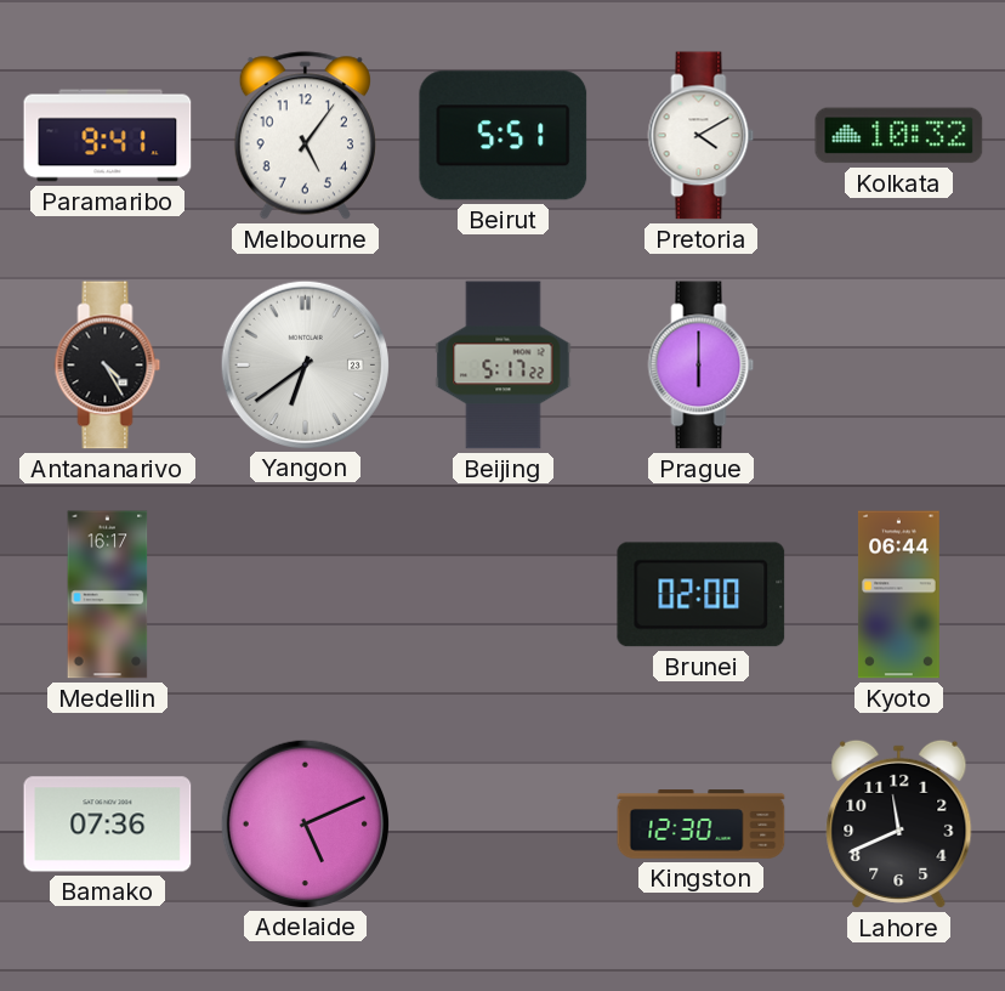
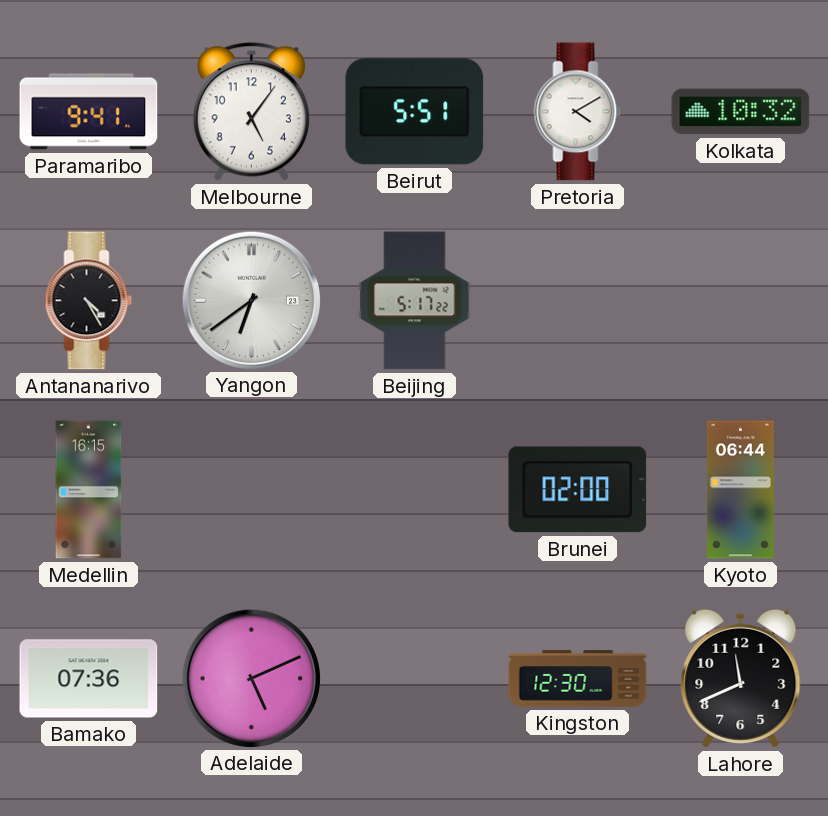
Prague: 6:00 -> none
Medellin: 16:17 -> 16:15
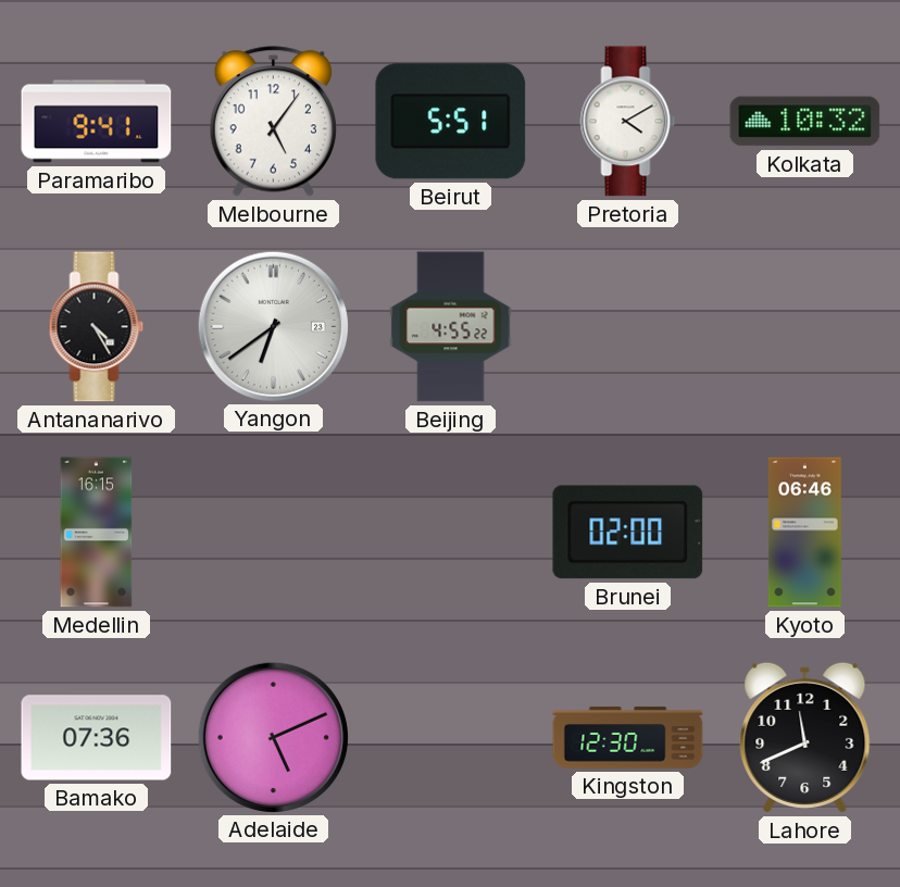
Beijing: 5:17 -> 4:55
Kyoto: 06:44 -> 06:46
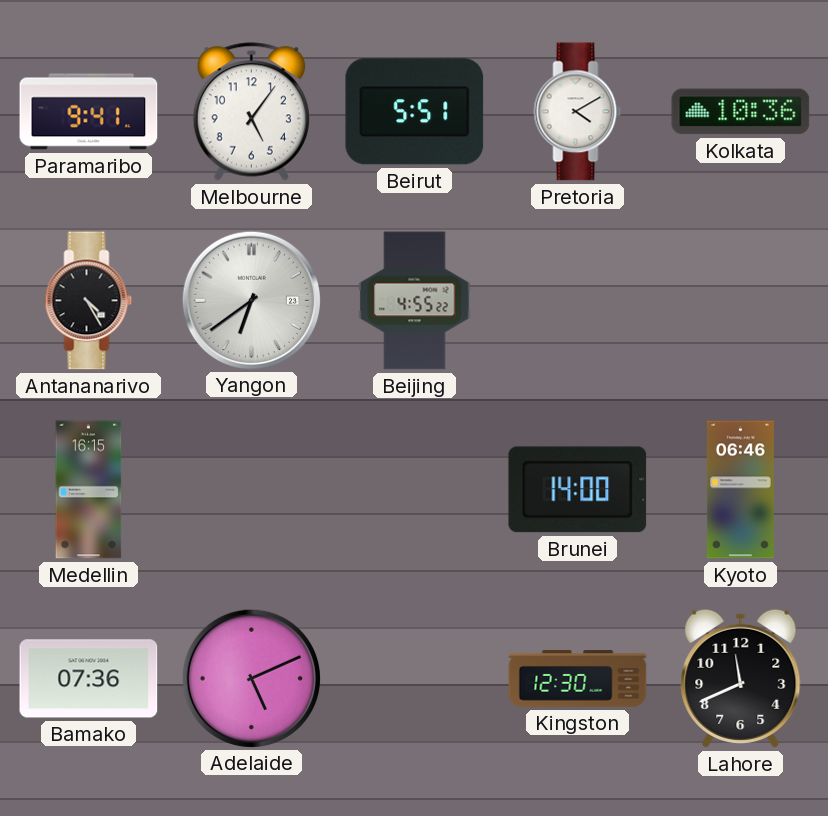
Kolkata: 10:32 -> 10:36
Brunei: 02:00 -> 14:00
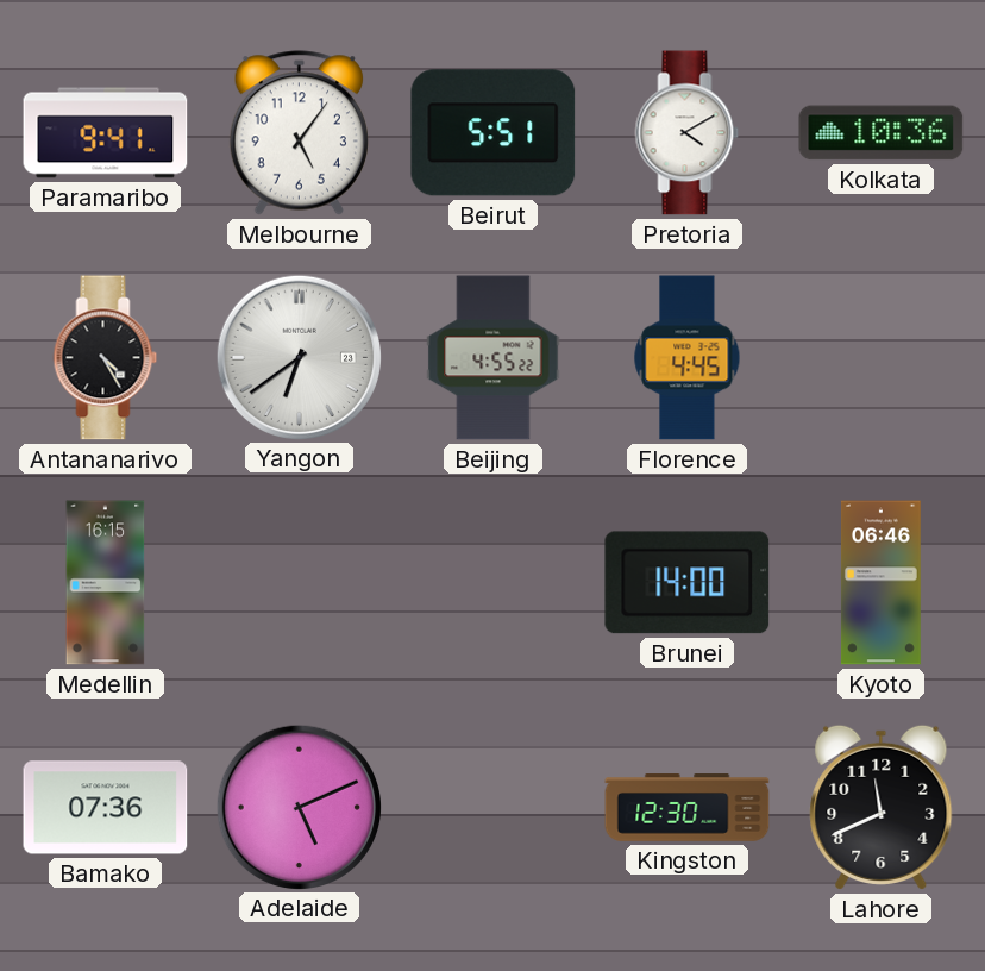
Florence: none -> 4:45
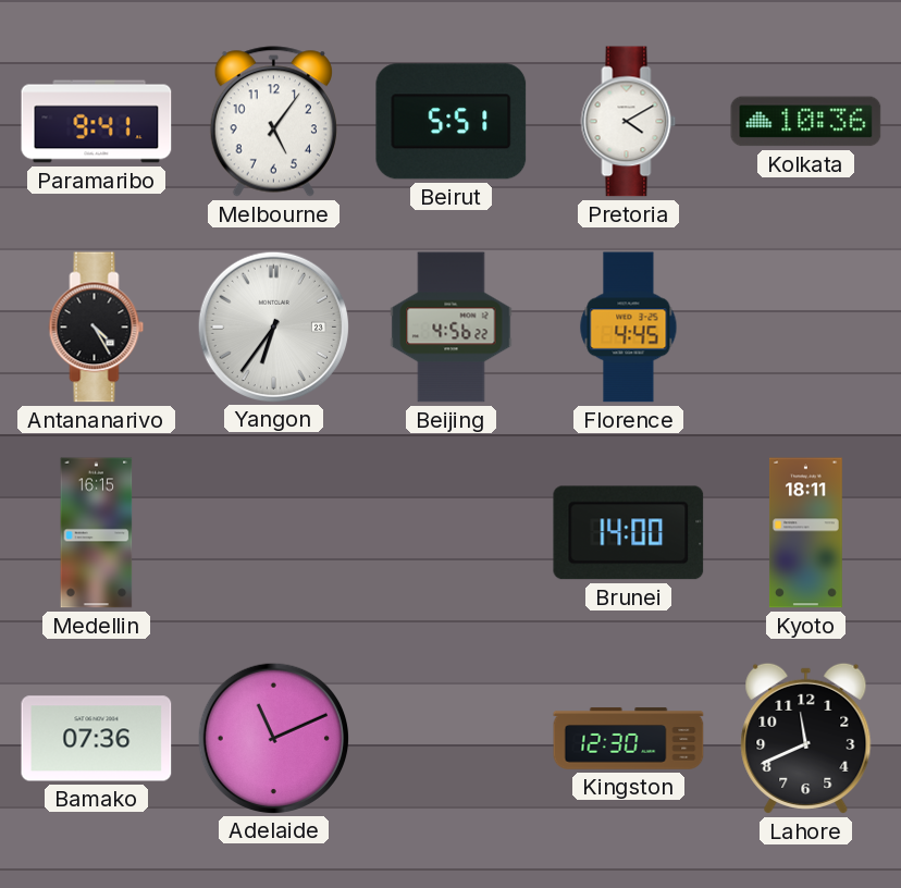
Yangon: 6:39 -> 6:36
Beijing: 4:55 -> 4:56
Kyoto: 06:46 -> 18:11
Adelaide: 5:11 -> 11:11
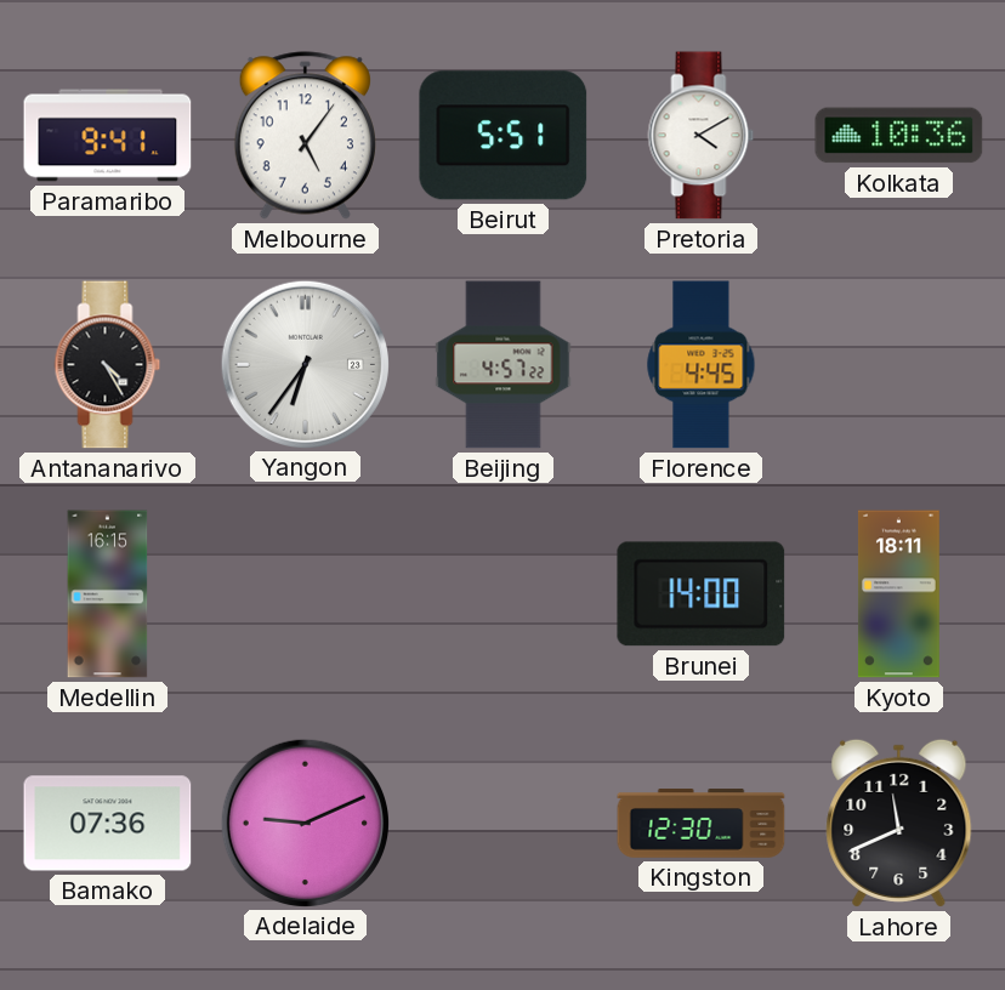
Beijing: 4:56 -> 4:57
Adelaide: 11:11 -> 9:11
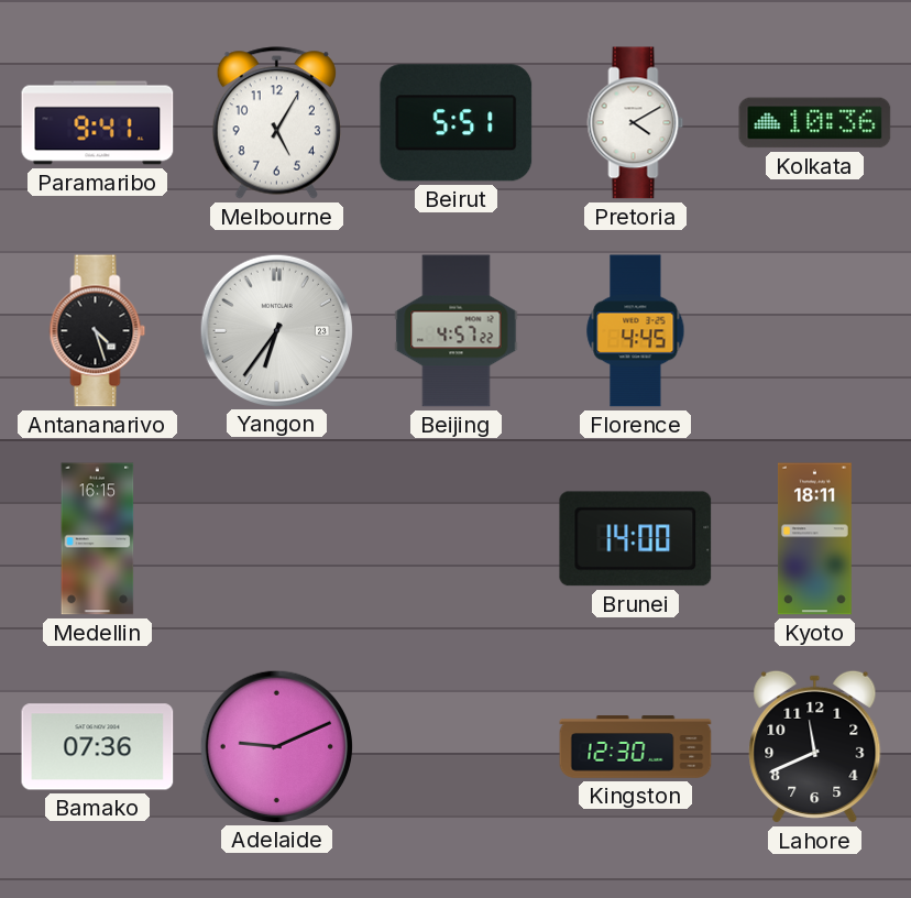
Melbourne: 5:06 -> 5:05
Antananarivo: 4:25 -> 4:27
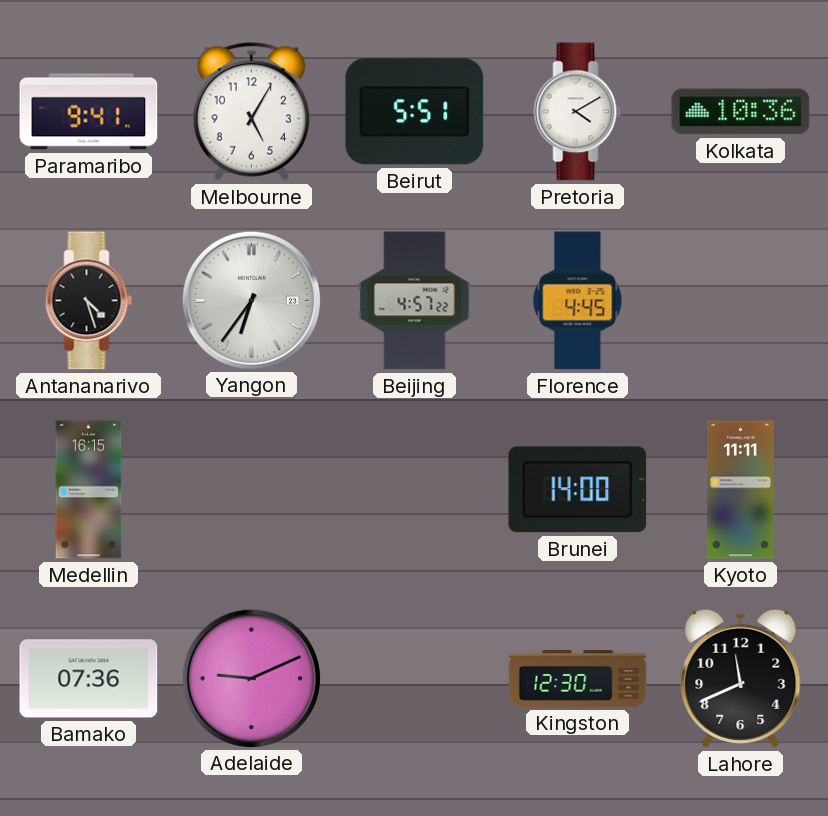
Kyoto: 18:11 -> 11:11
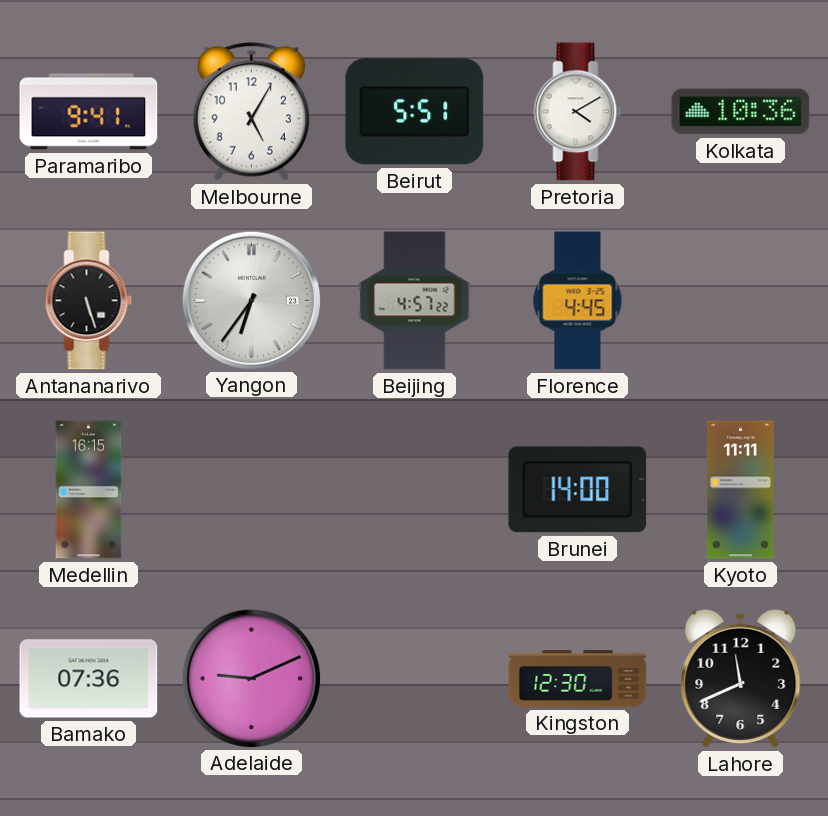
Antananarivo: 4:27 -> 5:27
